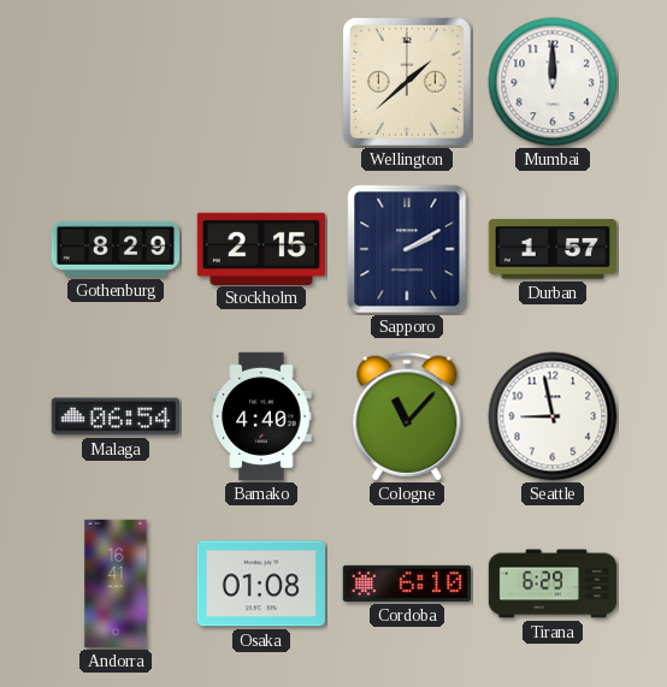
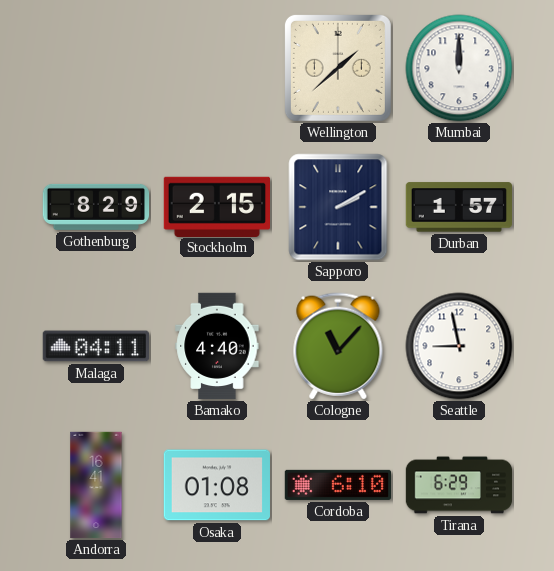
Malaga: 06:54 -> 04:11
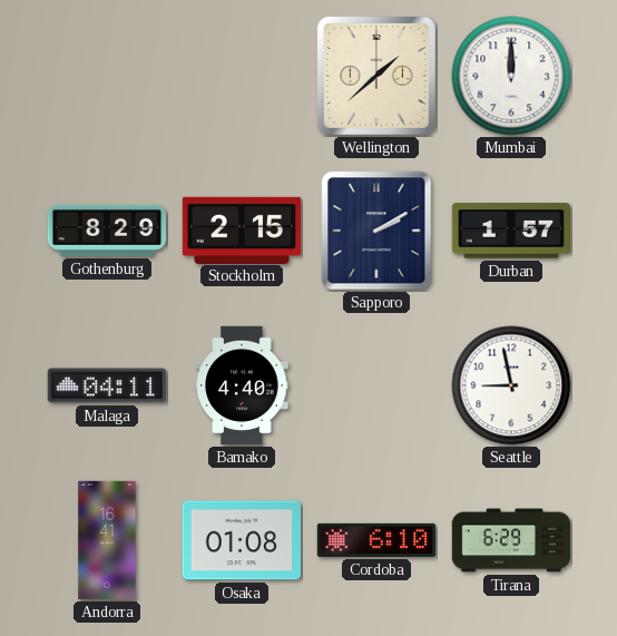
Cologne: 11:07 -> none
